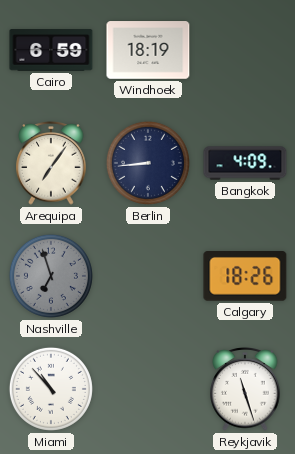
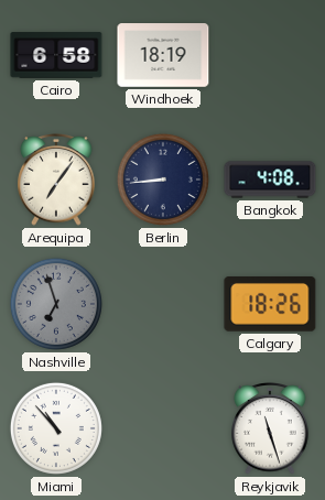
Cairo: 6:59 -> 6:58
Bangkok: 4:09 -> 4:08
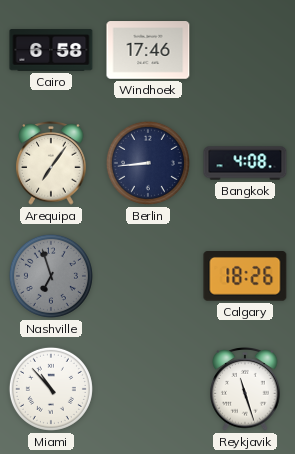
Windhoek: 18:19 -> 17:46
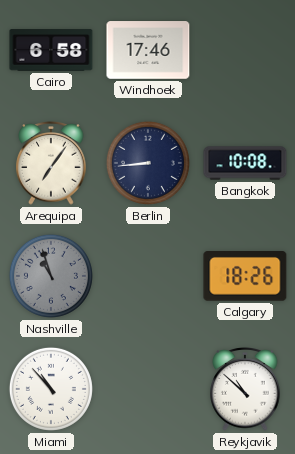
Bangkok: 4:08 -> 10:08
Nashville: 6:57 -> 10:57
Reykjavik: 11:27 -> 10:52
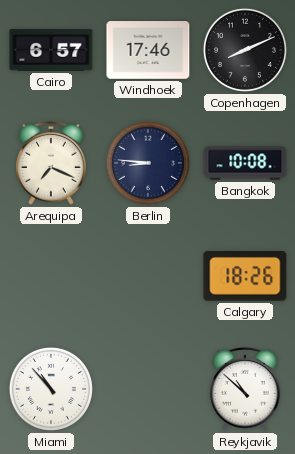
Cairo: 6:58 -> 6:57
Copenhagen: none -> 8:11
Arequipa: 7:06 -> 7:19
Berlin: 8:44 -> 8:46
Nashville: 10:57 -> none
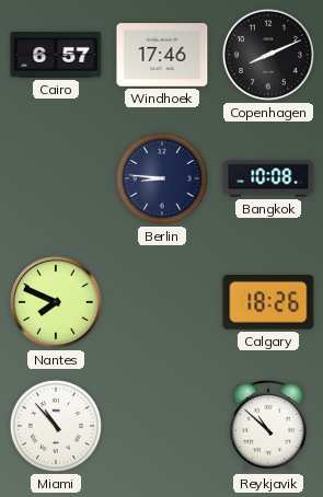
Arequipa: 7:19 -> none
Nantes: none -> 7:49
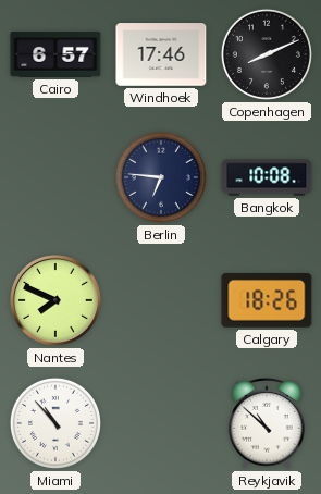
Berlin: 8:46 -> 6:46
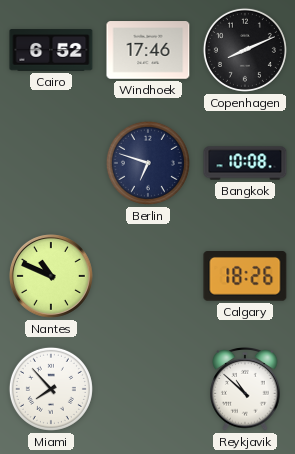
Cairo: 6:57 -> 6:52
Berlin: 6:46 -> 6:48
Nantes: 7:49 -> 10:49
Miami: 10:53 -> 7:53
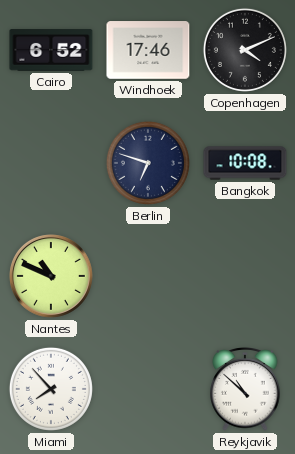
Copenhagen: 8:11 -> 4:11
Calgary: 18:26 -> none
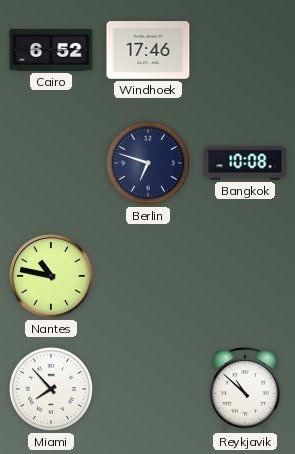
Copenhagen: 4:11 -> none
Nantes: 10:49 -> 10:47
